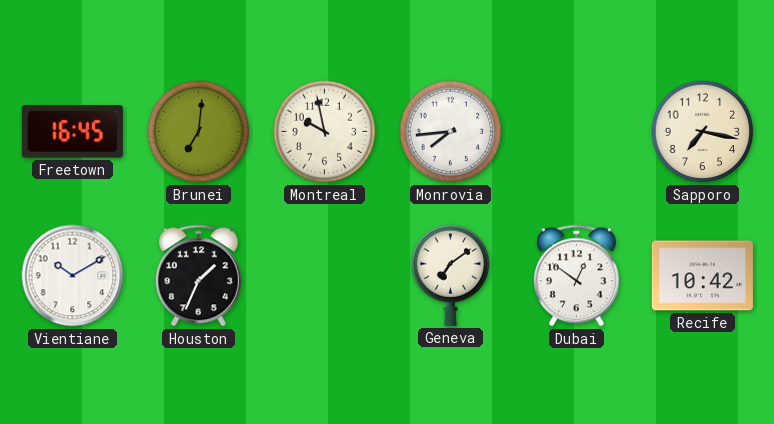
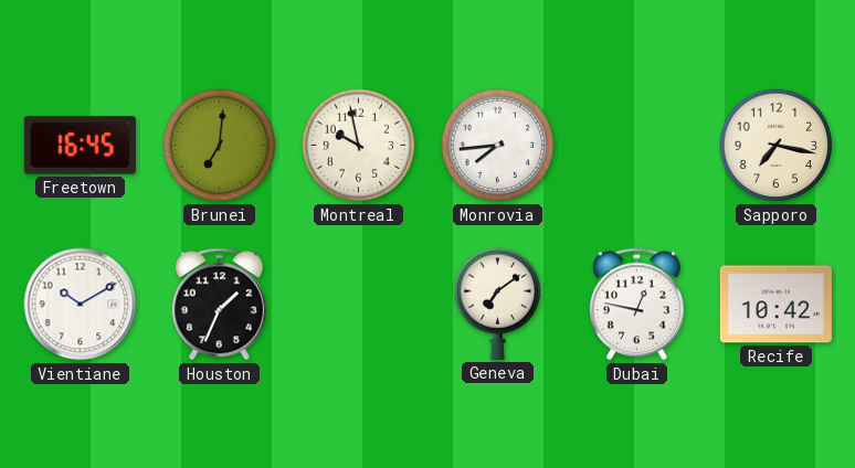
Dubai: 12:51 -> 12:47
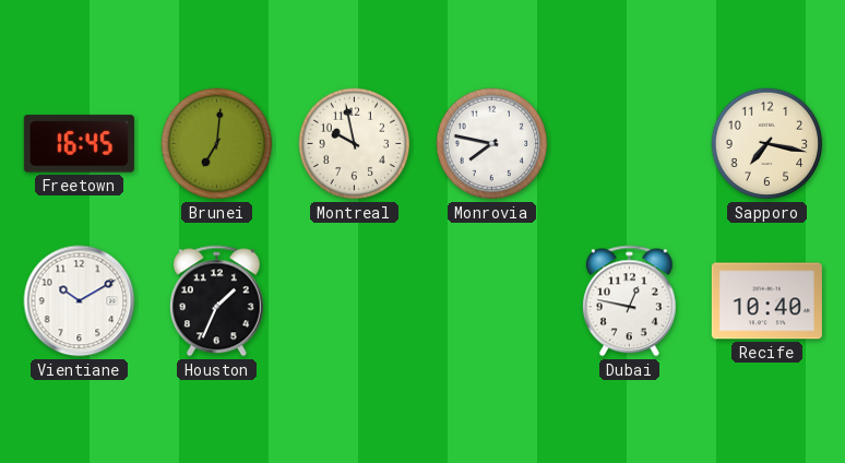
Monrovia: 7:44 -> 7:47
Geneva: 7:09 -> none
Recife: 10:42 -> 10:40
